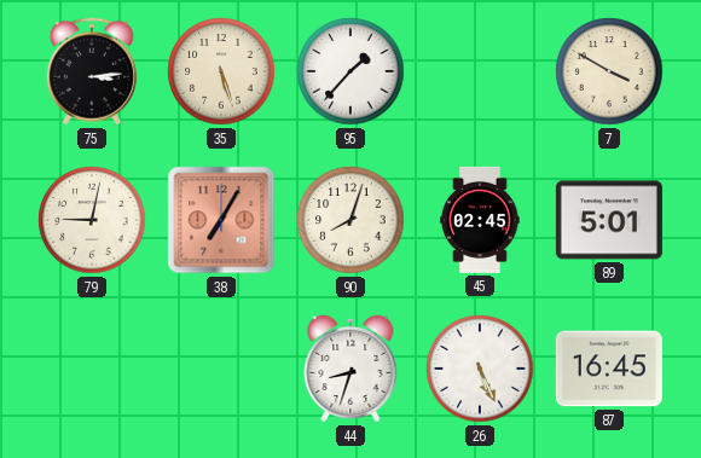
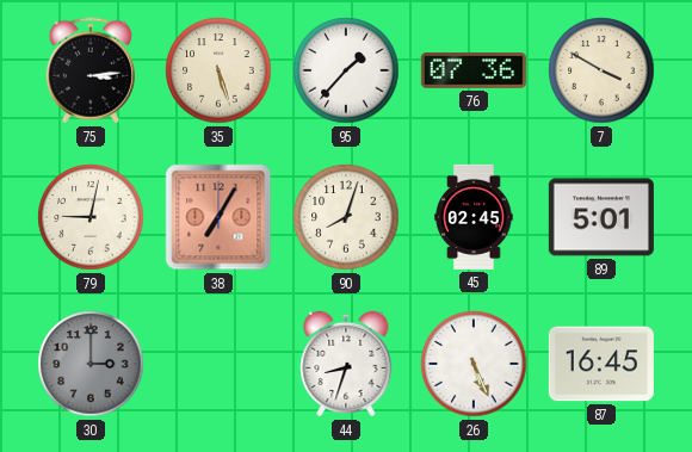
76: none -> 07:36
30: none -> 3:00
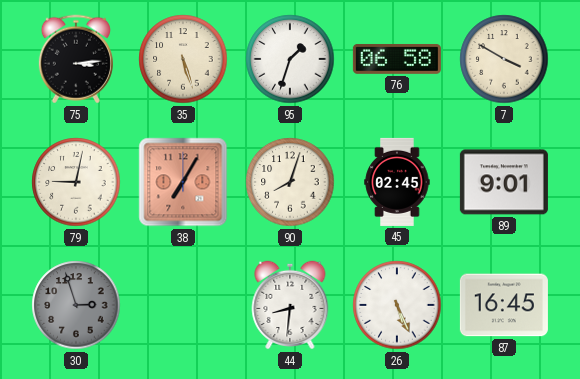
95: 1:37 -> 1:33
76: 07:36 -> 06:58
89: 5:01 -> 9:01
30: 3:00 -> 2:57
44: 8:33 -> 8:31
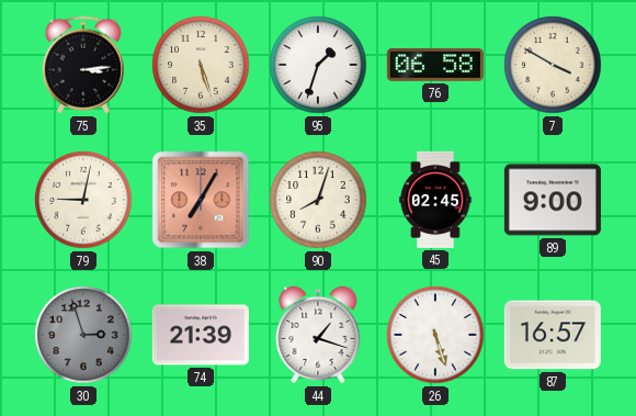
89: 9:01 -> 9:00
74: none -> 21:39
44: 8:31 -> 1:18
26: 5:26 -> 5:27
87: 16:45 -> 16:57
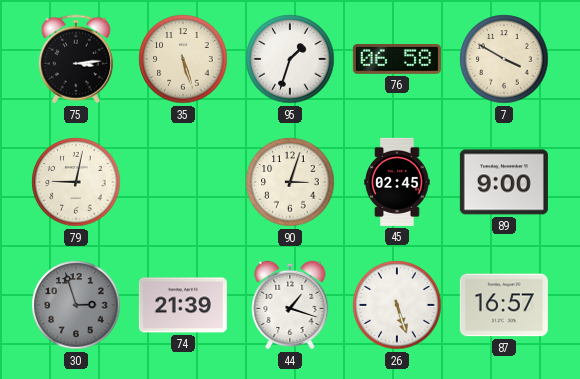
38: 7:05 -> none
90: 8:03 -> 3:03
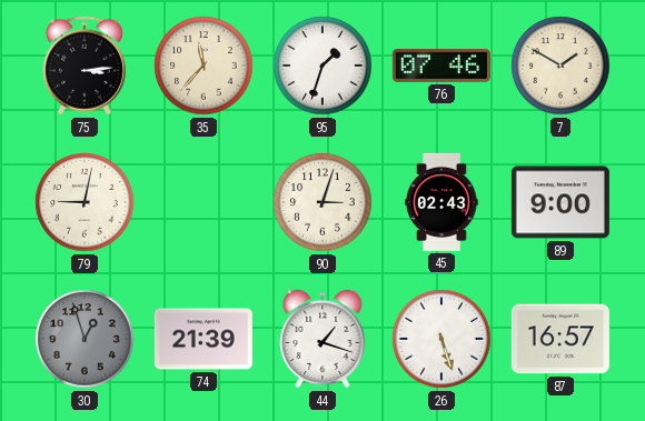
35: 5:27 -> 11:37
76: 06:58 -> 07:46
7: 3:50 -> 1:50
45: 02:45 -> 02:43
30: 2:57 -> 12:57
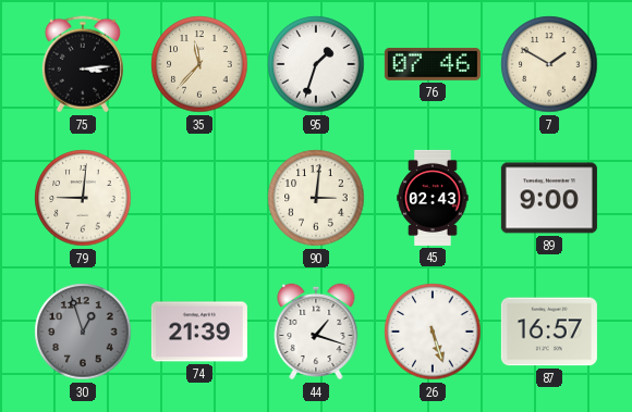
79: 9:02 -> 9:01
90: 3:03 -> 3:01
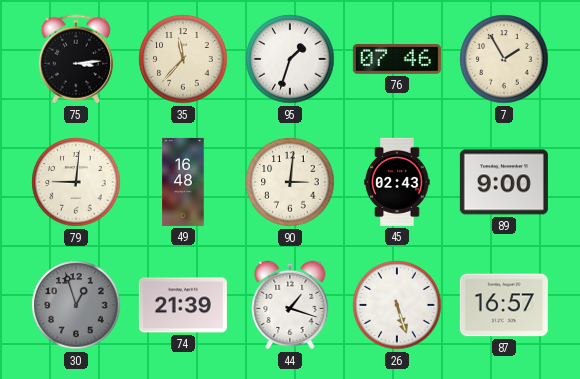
7: 1:50 -> 1:55
49: none -> 16:48
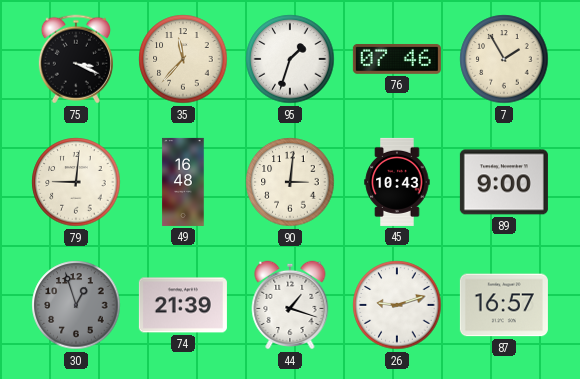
75: 3:14 -> 3:19
45: 02:43 -> 10:43
26: 5:27 -> 9:12
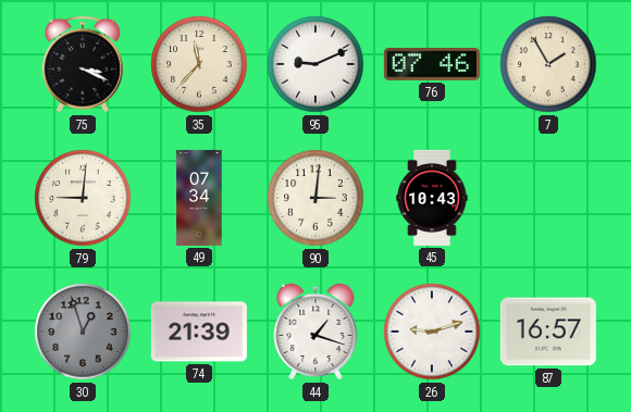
95: 1:33 -> 9:11
49: 16:48 -> 07:34
89: 9:00 -> none
